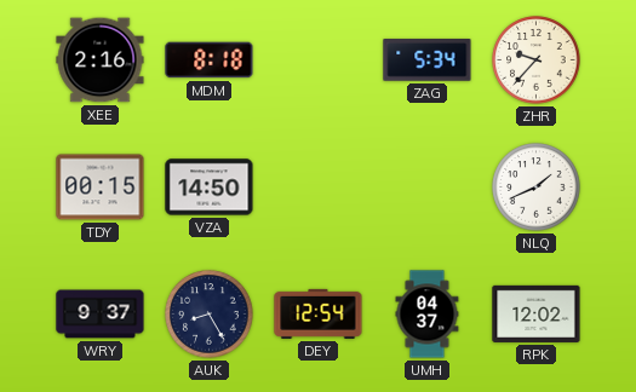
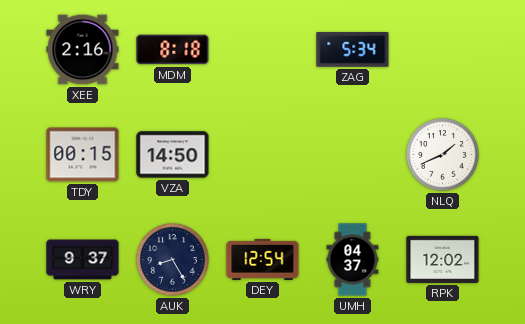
ZHR: 9:37 -> none
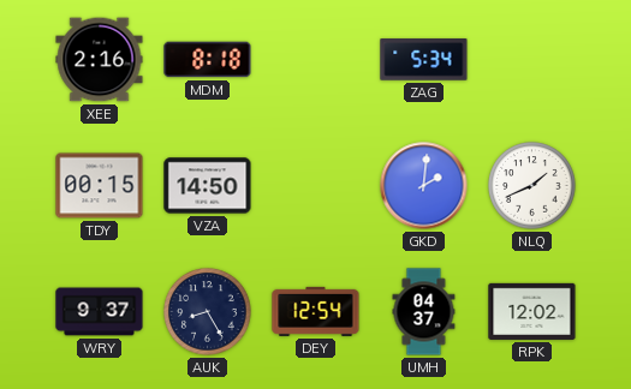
GKD: none -> 2:01
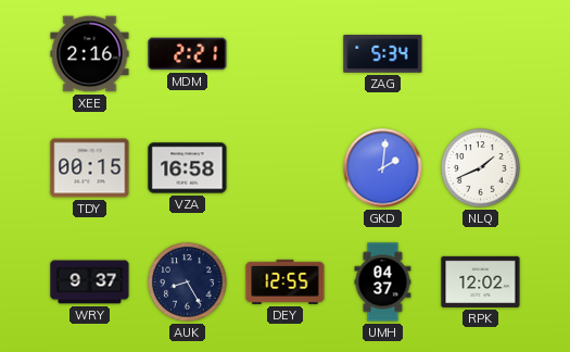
MDM: 8:18 -> 2:21
VZA: 14:50 -> 16:58
DEY: 12:54 -> 12:55
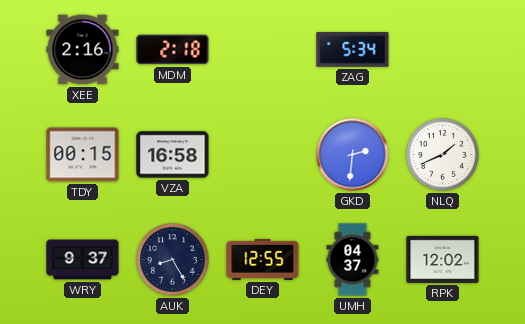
MDM: 2:21 -> 2:18
GKD: 2:01 -> 2:31
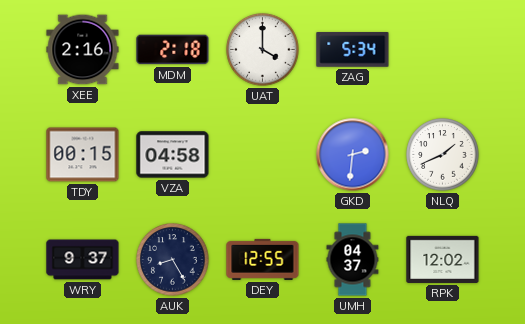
UAT: none -> 4:00
VZA: 16:58 -> 04:58
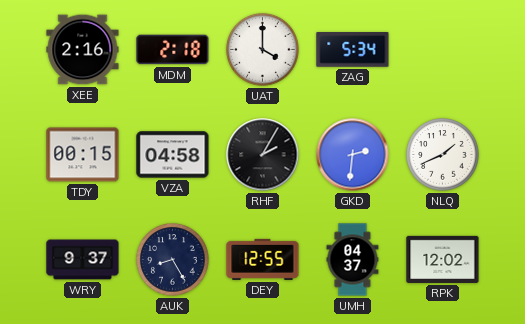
RHF: none -> 2:05
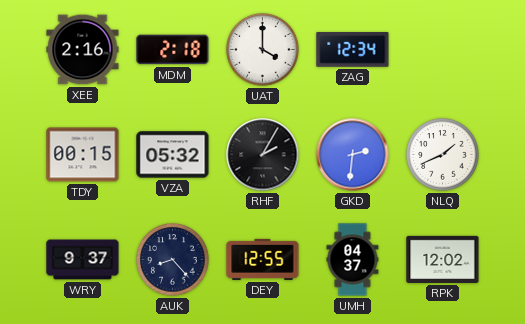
ZAG: 5:34 -> 12:34
VZA: 04:58 -> 05:32
AUK: 8:25 -> 8:23
